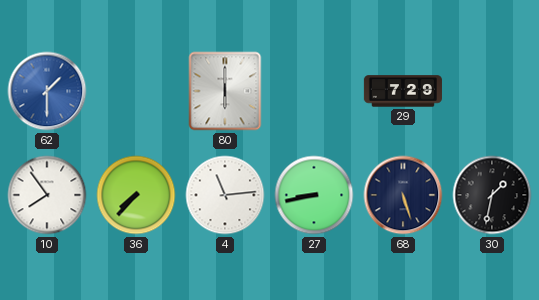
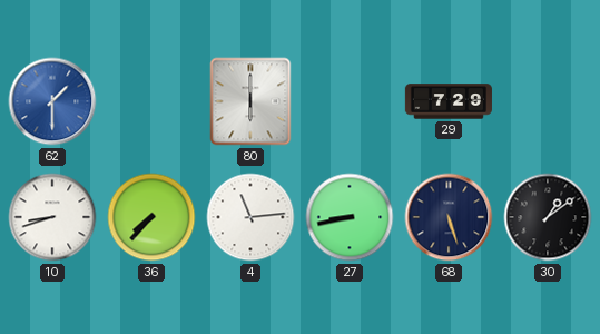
10: 7:54 -> 8:42
30: 1:32 -> 1:09
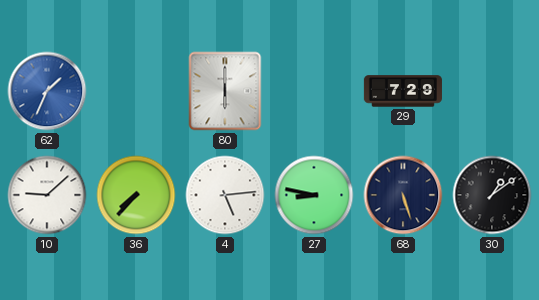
62: 1:30 -> 1:34
10: 8:42 -> 9:08
4: 11:14 -> 5:14
27: 8:43 -> 8:47
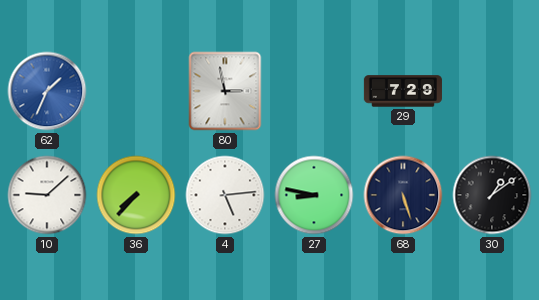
80: 6:00 -> 2:58
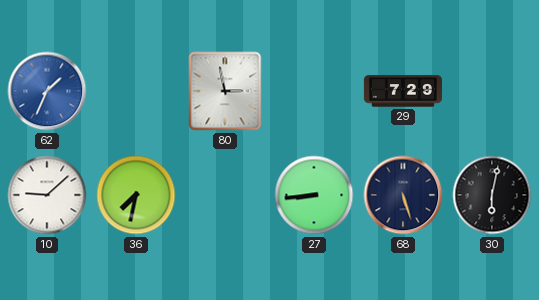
36: 7:37 -> 7:32
4: 5:14 -> none
27: 8:47 -> 8:44
30: 1:09 -> 6:02
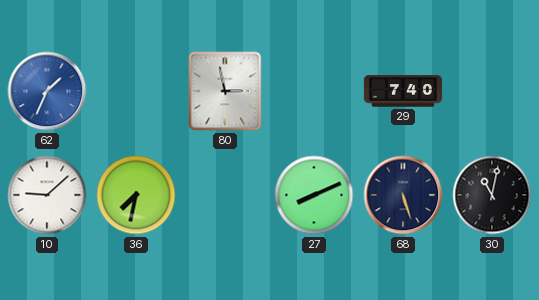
29: 7:29 -> 7:40
27: 8:44 -> 8:11
30: 6:02 -> 11:02
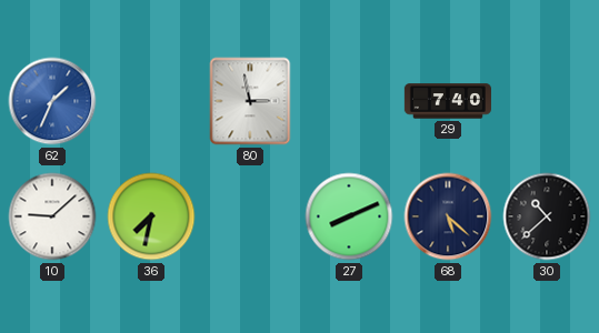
68: 5:27 -> 5:22
30: 11:02 -> 10:38
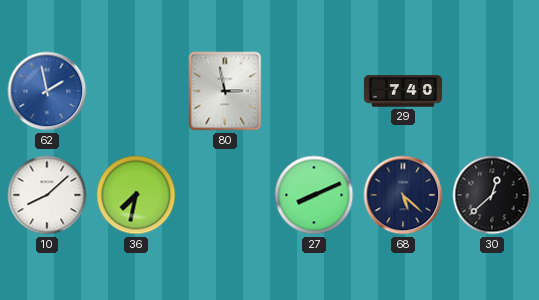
62: 1:34 -> 1:58
10: 9:08 -> 8:08
30: 10:38 -> 12:38
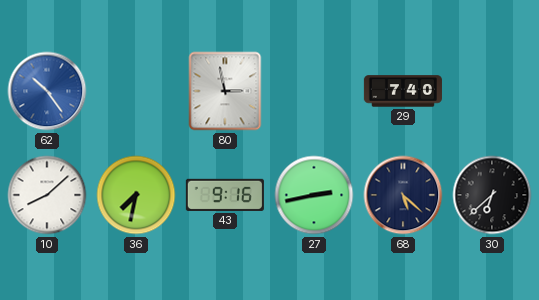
62: 1:58 -> 10:24
43: none -> 9:16
27: 8:11 -> 2:43
30: 12:38 -> 6:38
